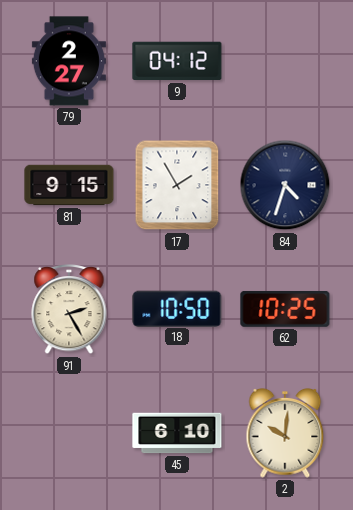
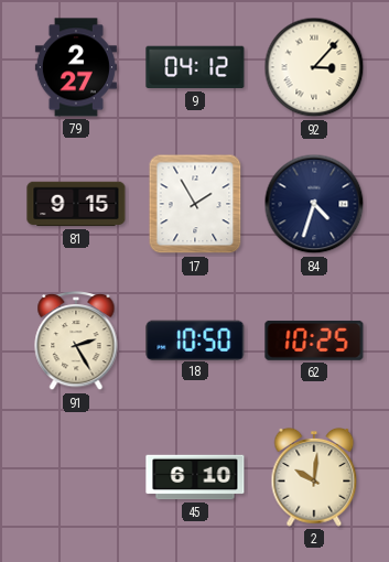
92: none -> 3:07
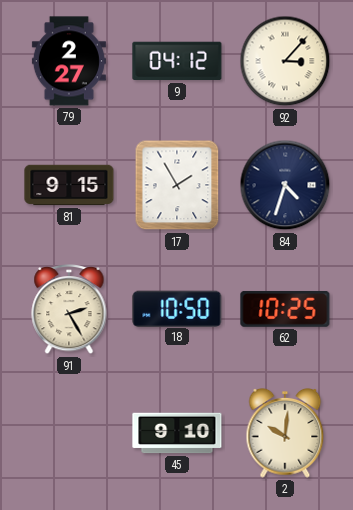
45: 6:10 -> 9:10
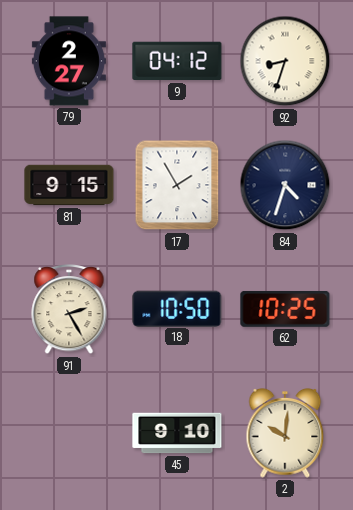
92: 3:07 -> 8:33
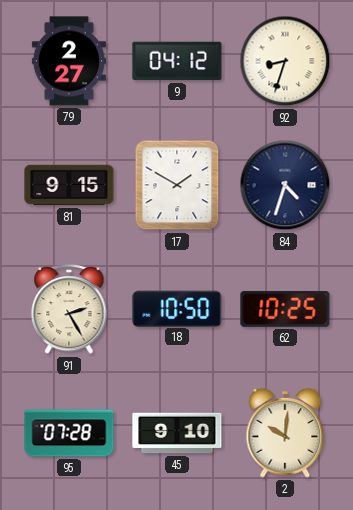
17: 1:55 -> 1:50
95: none -> 07:28
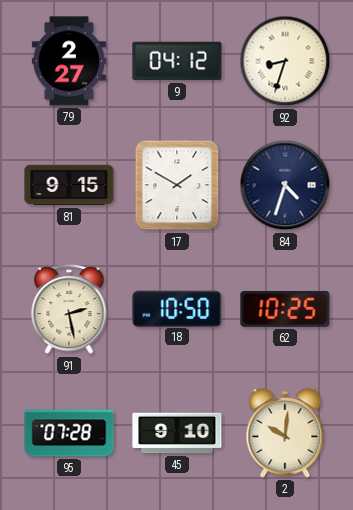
91: 2:25 -> 2:28
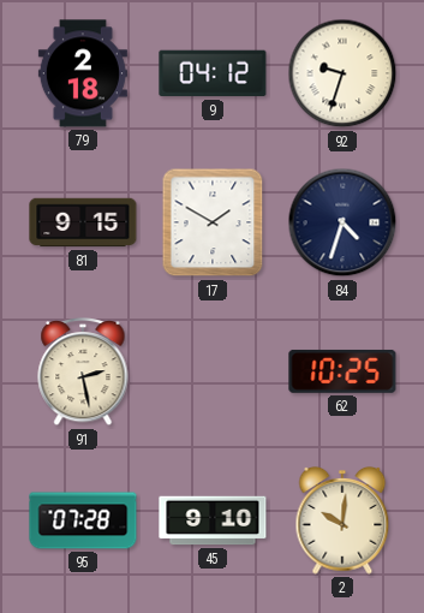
79: 2:27 -> 2:18
92: 8:33 -> 9:33
18: 10:50 -> none
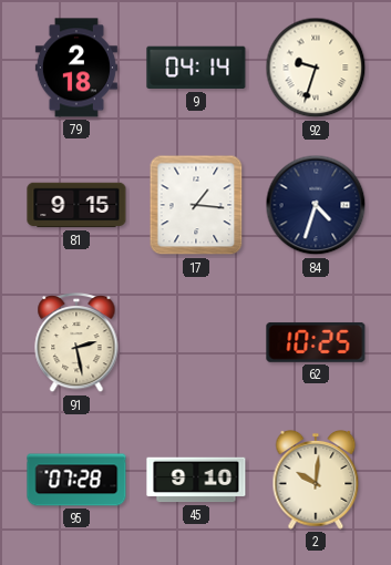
9: 04:12 -> 04:14
17: 1:50 -> 1:16
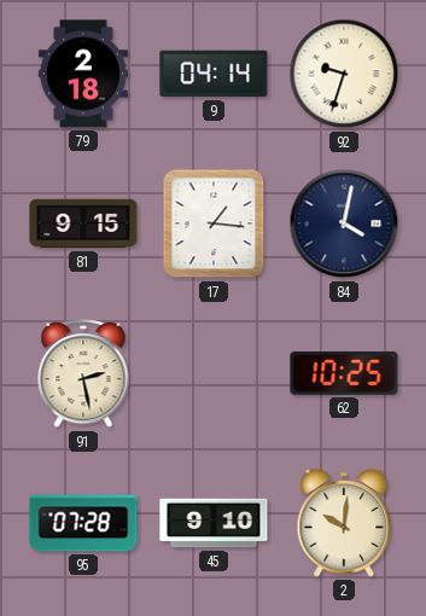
84: 4:33 -> 4:02
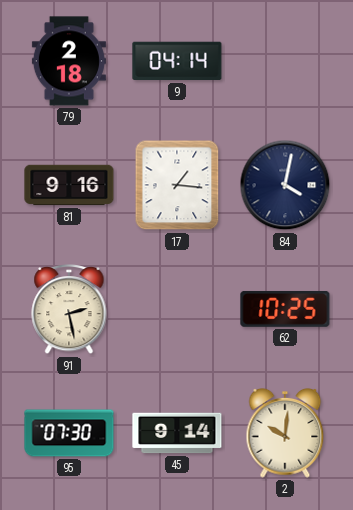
92: 9:33 -> none
81: 9:15 -> 9:16
95: 07:28 -> 07:30
45: 9:10 -> 9:14
